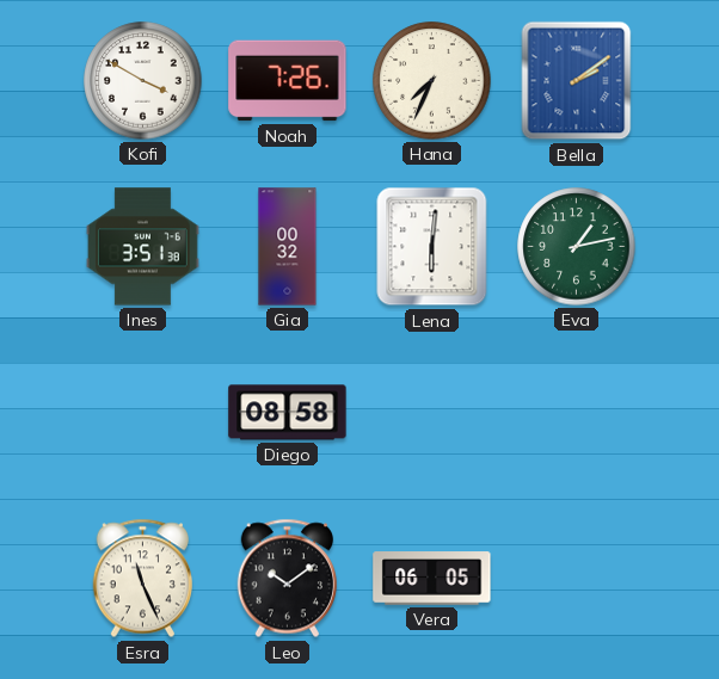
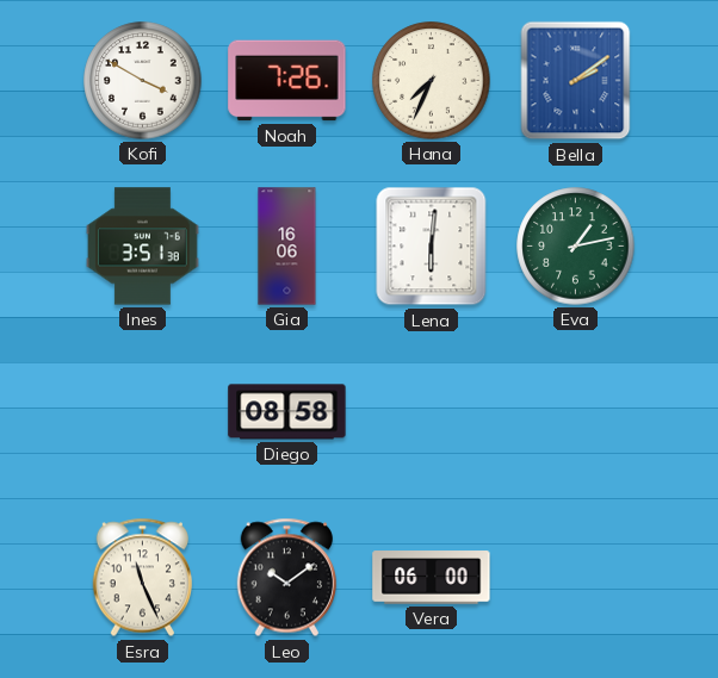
Gia: 00:32 -> 16:06
Vera: 06:05 -> 06:00
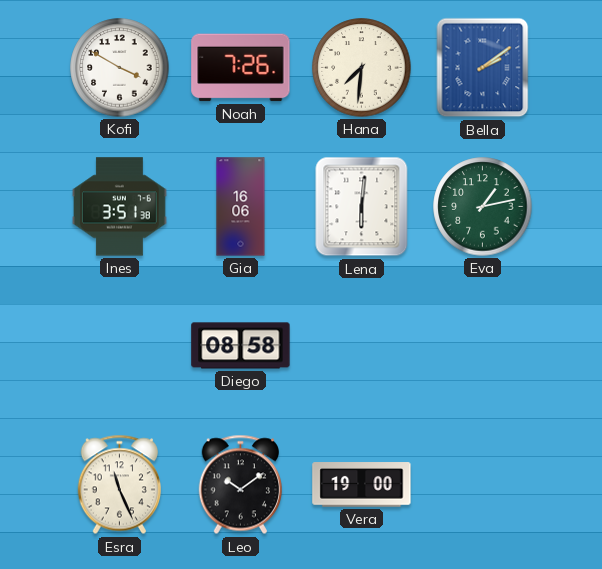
Hana: 7:34 -> 7:31
Vera: 06:00 -> 19:00
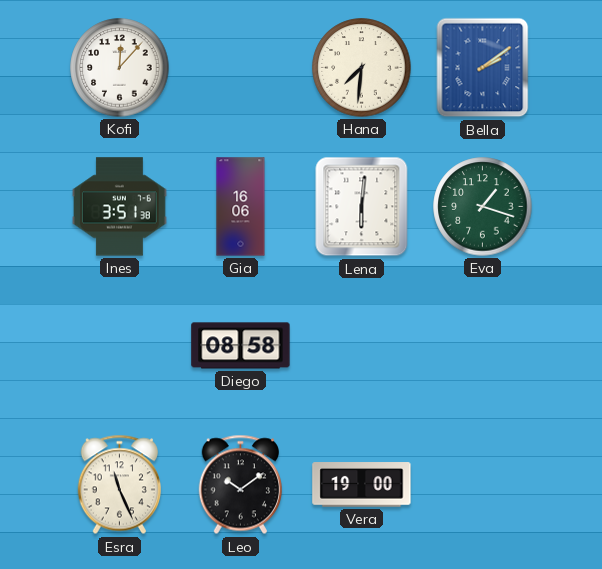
Kofi: 3:50 -> 12:07
Noah: 7:26 -> none
Eva: 1:13 -> 1:18
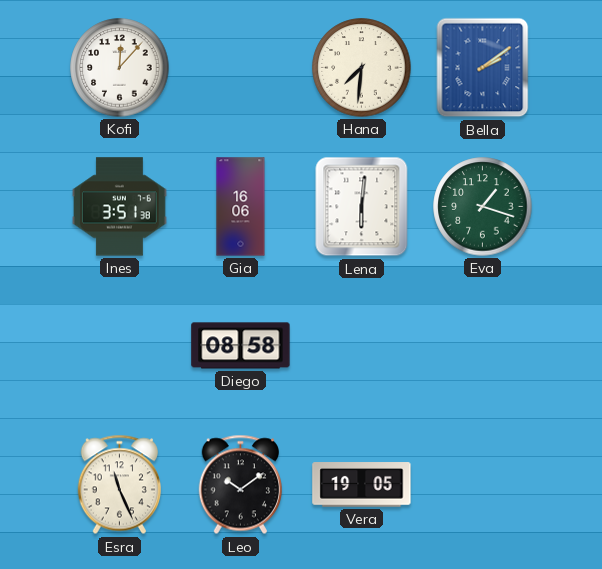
Vera: 19:00 -> 19:05
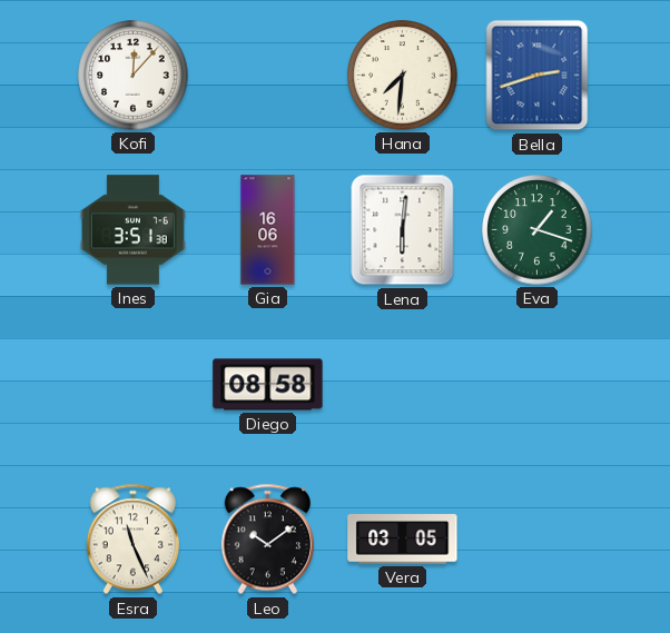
Bella: 2:09 -> 2:42
Vera: 19:05 -> 03:05
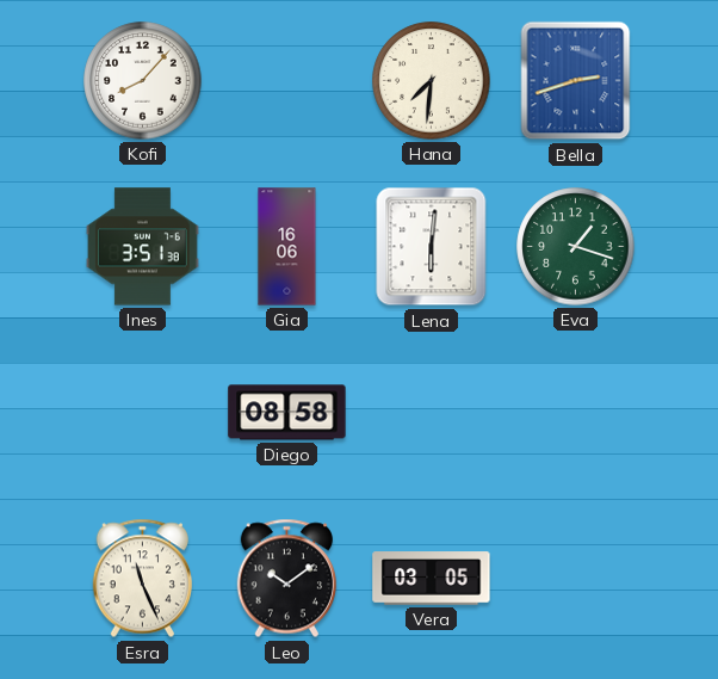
Kofi: 12:07 -> 8:07
